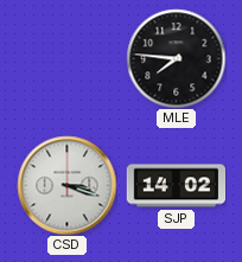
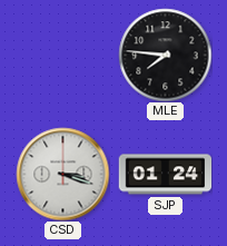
SJP: 14:02 -> 01:24
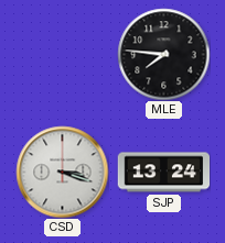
SJP: 01:24 -> 13:24
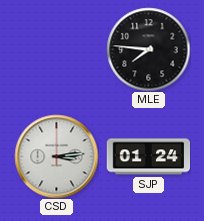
CSD: 3:18 -> 3:14
SJP: 13:24 -> 01:24
